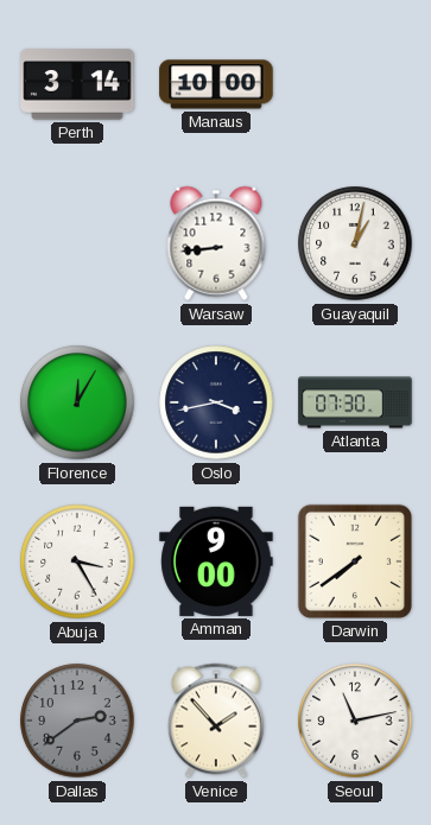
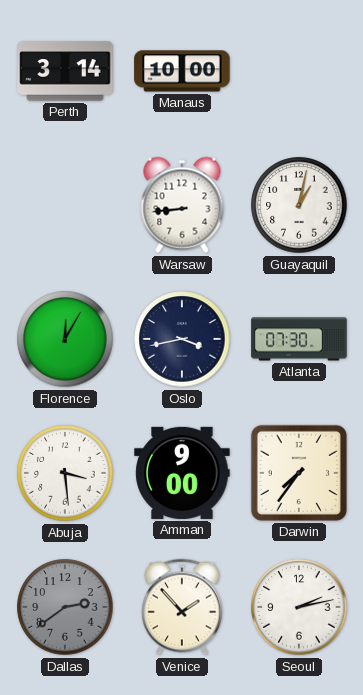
Abuja: 3:25 -> 3:29
Darwin: 7:39 -> 7:36
Seoul: 11:13 -> 2:13
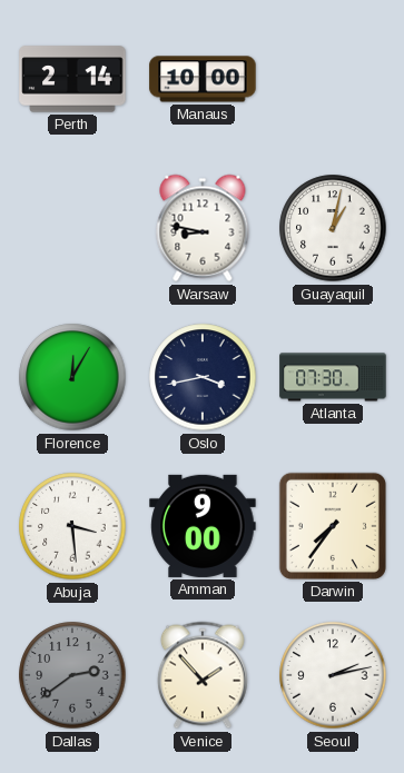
Perth: 3:14 -> 2:14
Warsaw: 8:44 -> 8:47
